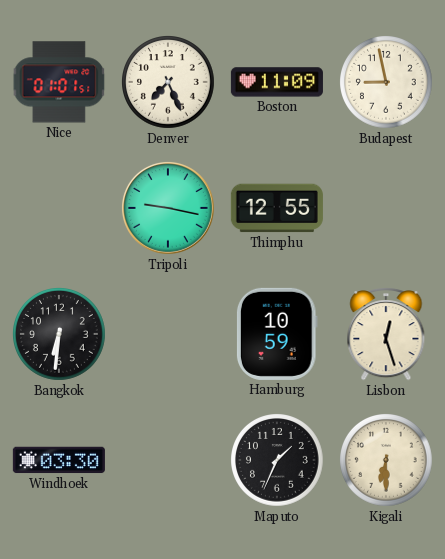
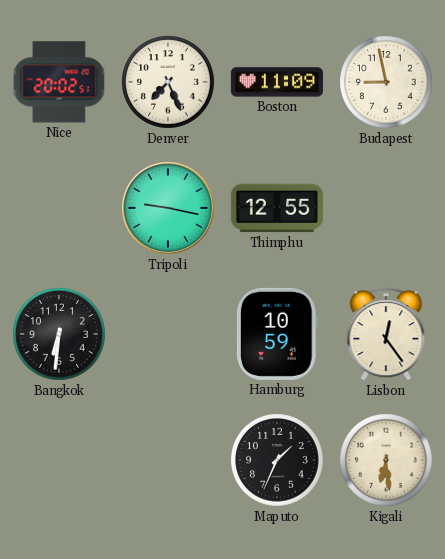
Nice: 01:01 -> 20:02
Lisbon: 12:27 -> 12:24
Windhoek: 03:30 -> none
Kigali: 6:30 -> 6:29
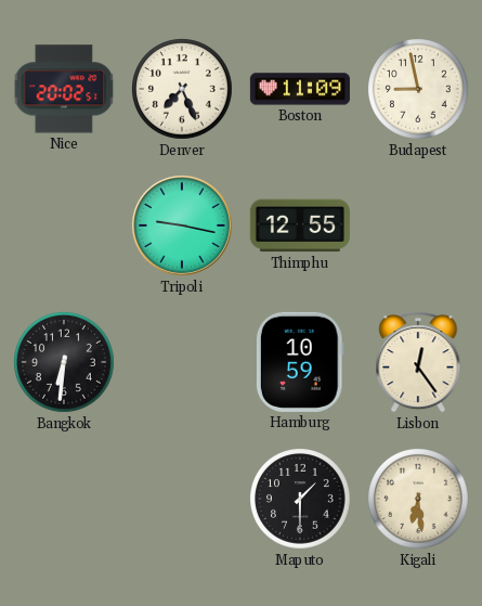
Maputo: 1:34 -> 1:30
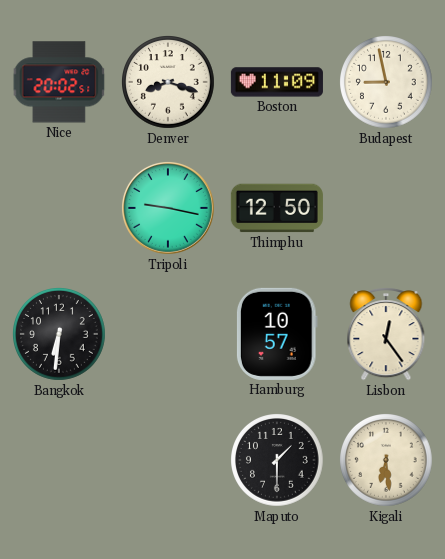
Denver: 7:26 -> 8:18
Thimphu: 12:55 -> 12:50
Hamburg: 10:59 -> 10:57
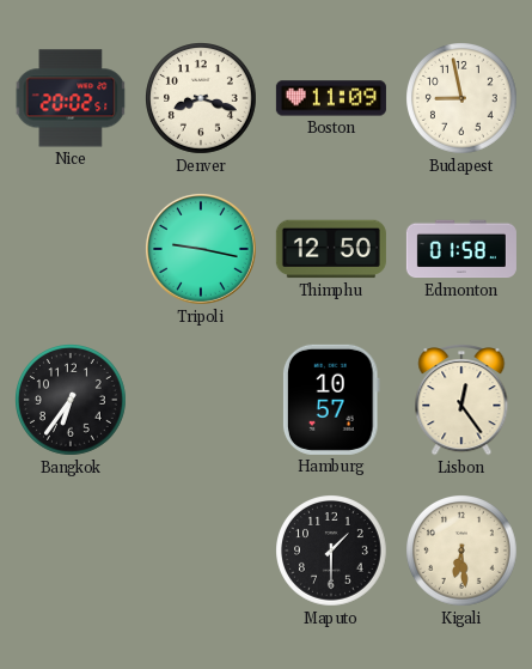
Edmonton: none -> 01:58
Bangkok: 6:31 -> 6:36
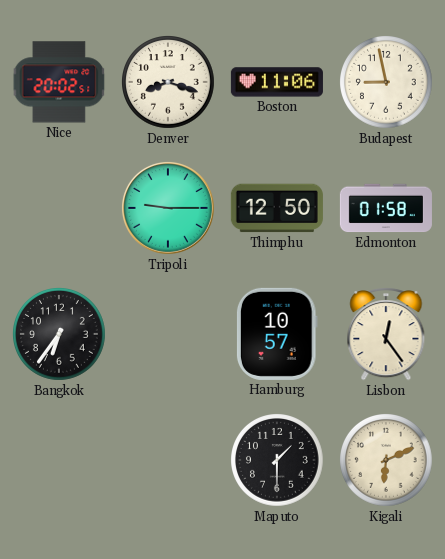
Boston: 11:09 -> 11:06
Tripoli: 9:17 -> 9:15
Kigali: 6:29 -> 6:11
